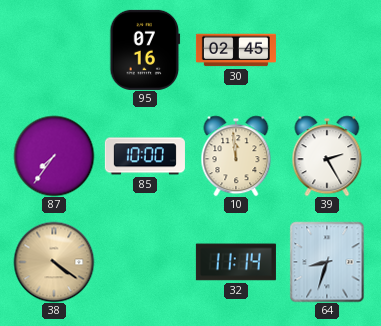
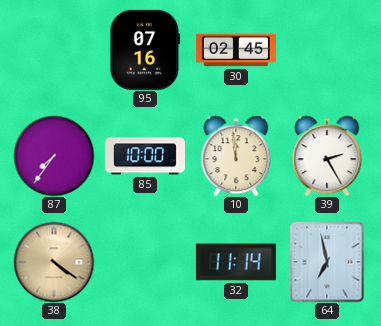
64: 8:33 -> 6:58
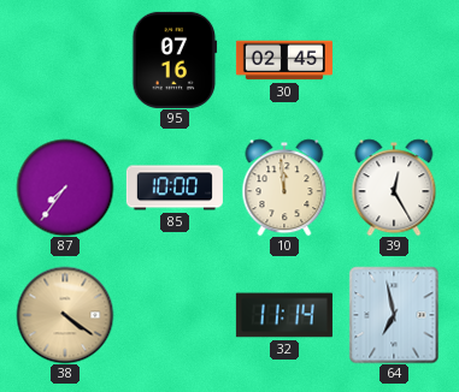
39: 2:25 -> 12:25
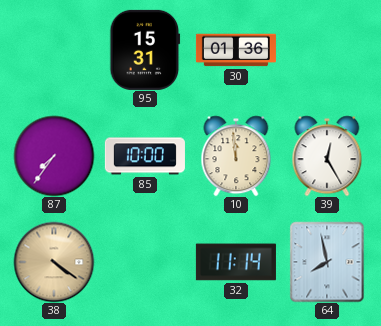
95: 07:16 -> 15:31
30: 02:45 -> 01:36
64: 6:58 -> 7:58
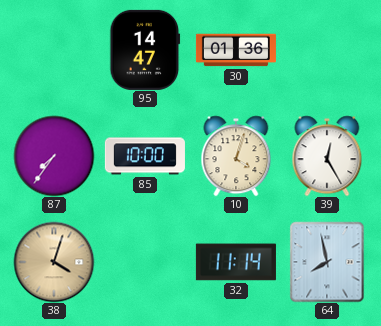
95: 15:31 -> 14:47
10: 11:59 -> 4:03
38: 4:21 -> 4:03
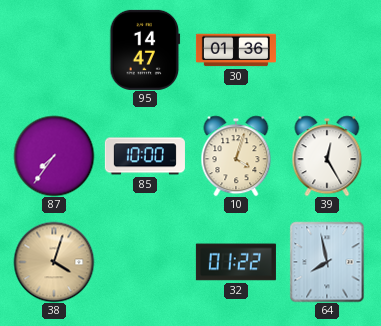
32: 11:14 -> 01:22
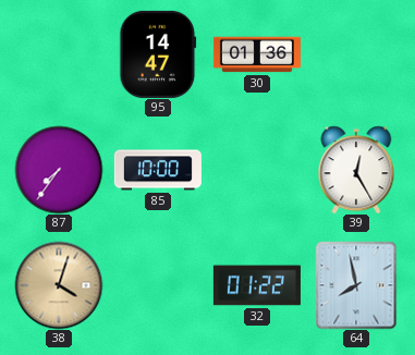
10: 4:03 -> none
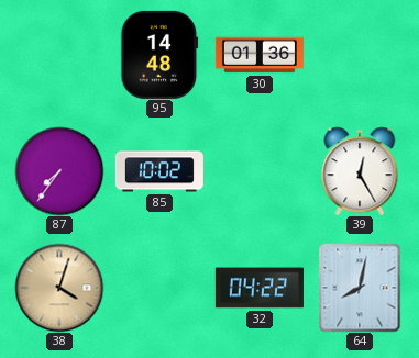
95: 14:47 -> 14:48
85: 10:00 -> 10:02
32: 01:22 -> 04:22
64: 7:58 -> 8:02
